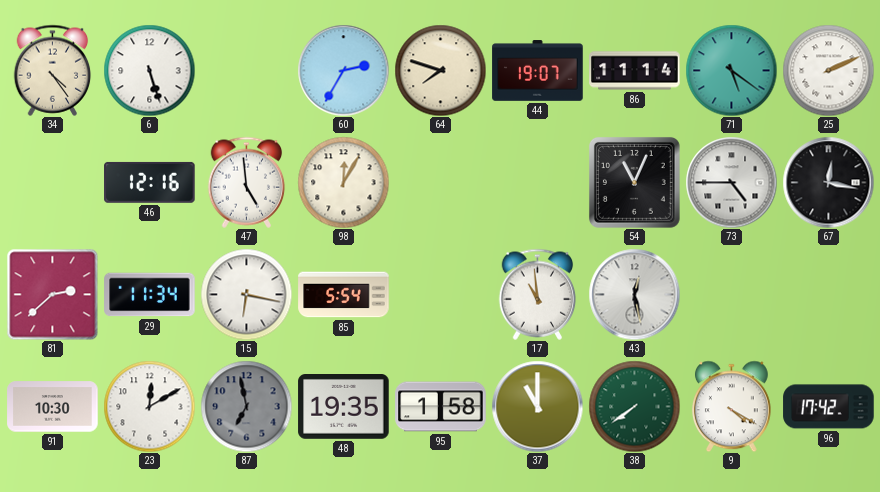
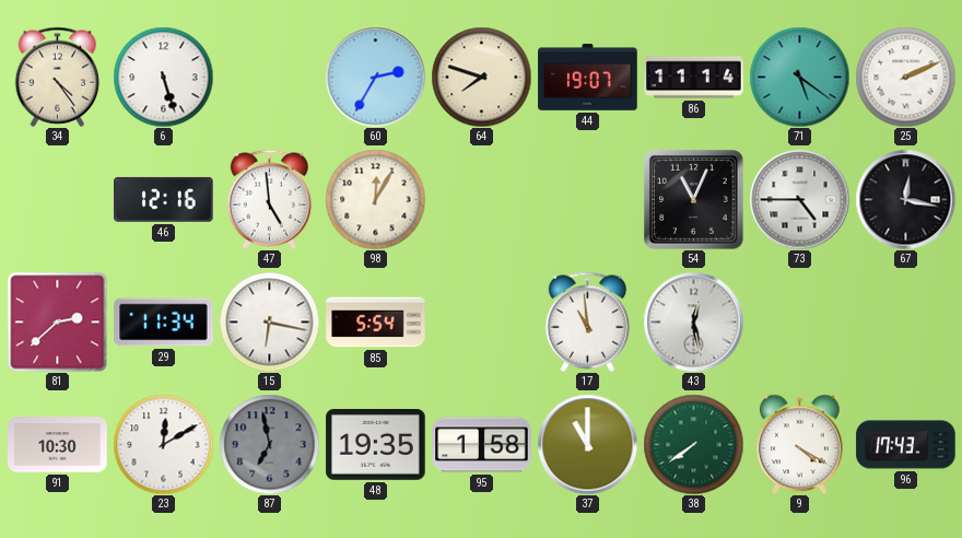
96: 17:42 -> 17:43
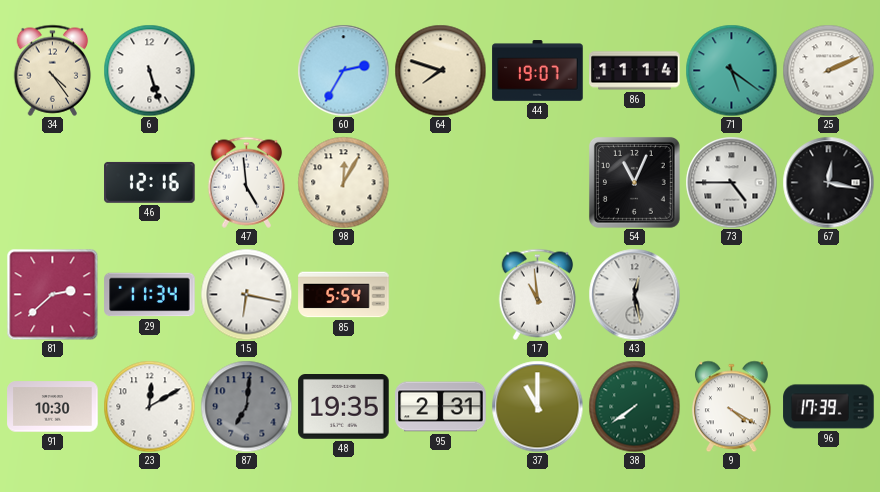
87: 6:58 -> 7:01
95: 1:58 -> 2:31
96: 17:43 -> 17:39
